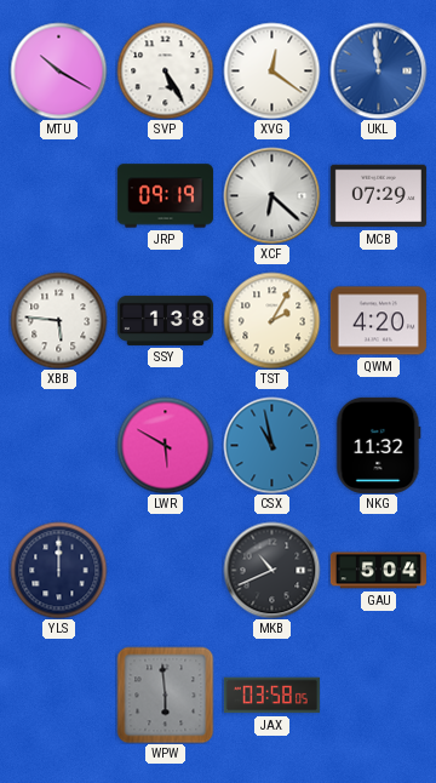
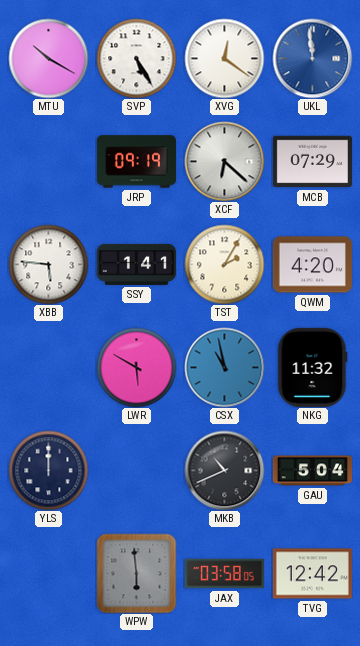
SSY: 1:38 -> 1:41
TVG: none -> 12:42
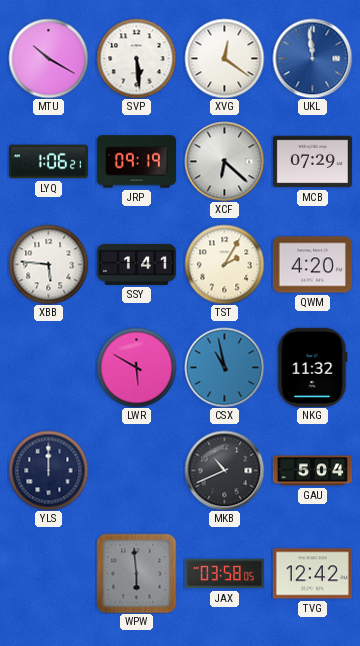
SVP: 5:25 -> 5:29
LYQ: none -> 1:06
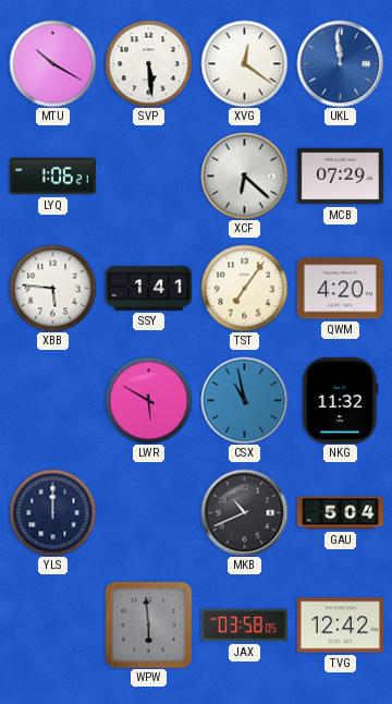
JRP: 09:19 -> none
TST: 2:05 -> 7:06
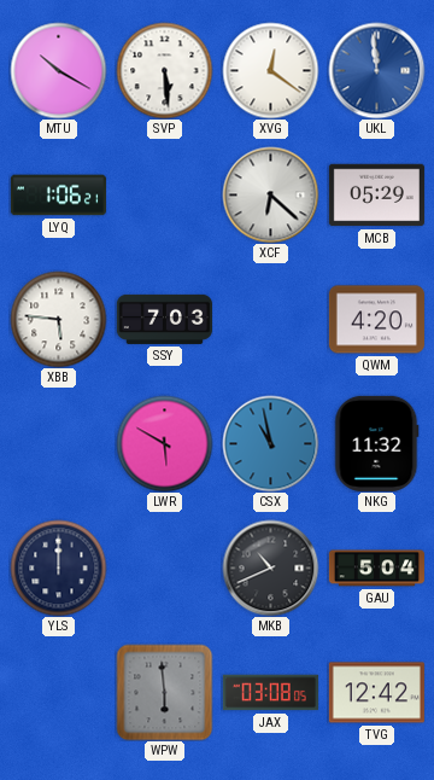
MCB: 07:29 -> 05:29
SSY: 1:41 -> 7:03
TST: 7:06 -> none
JAX: 03:58 -> 03:08
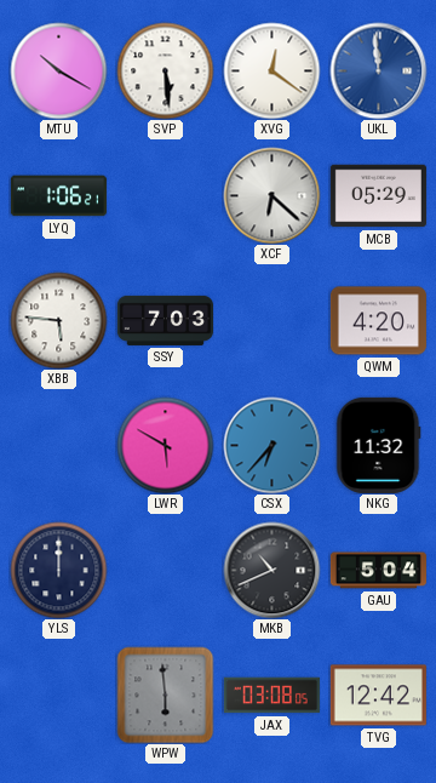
CSX: 10:58 -> 6:37
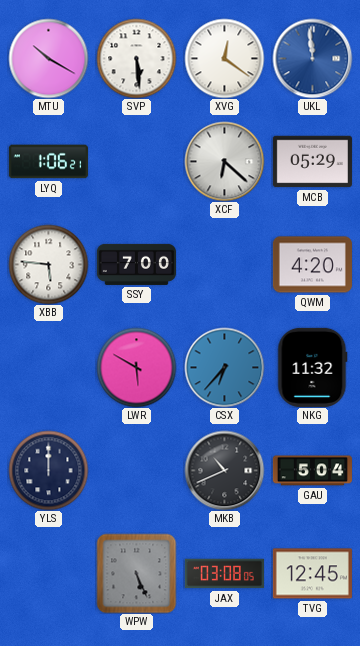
SSY: 7:03 -> 7:00
WPW: 5:59 -> 5:26
TVG: 12:42 -> 12:45
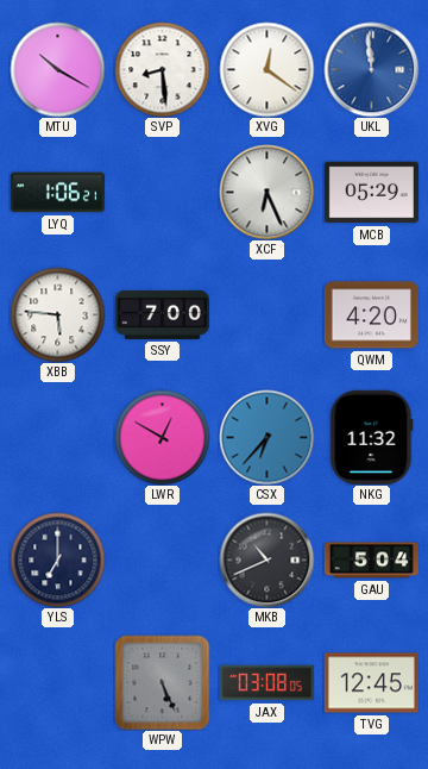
SVP: 5:29 -> 8:29
XCF: 6:22 -> 6:26
LWR: 5:50 -> 12:50
YLS: 12:00 -> 7:00
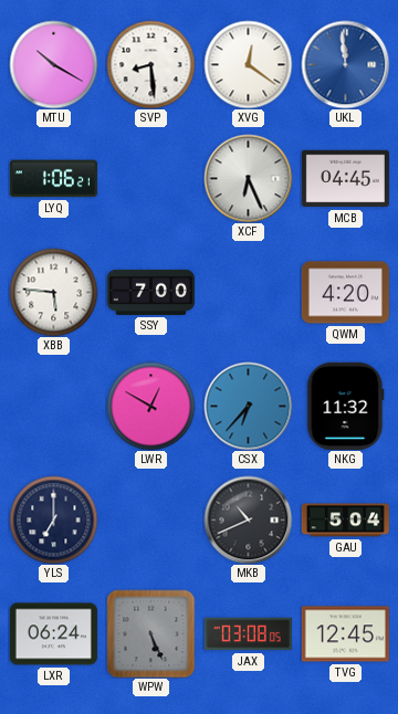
MCB: 05:29 -> 04:45
LXR: none -> 06:24
